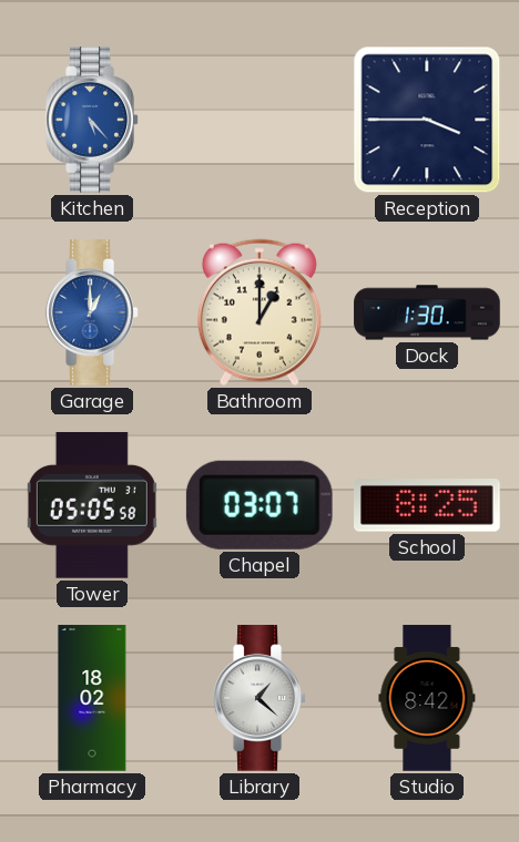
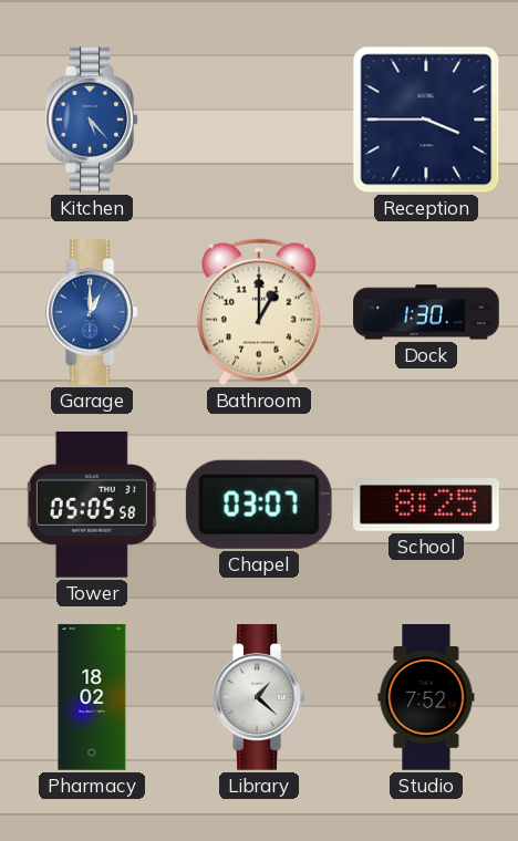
Studio: 8:42 -> 7:52
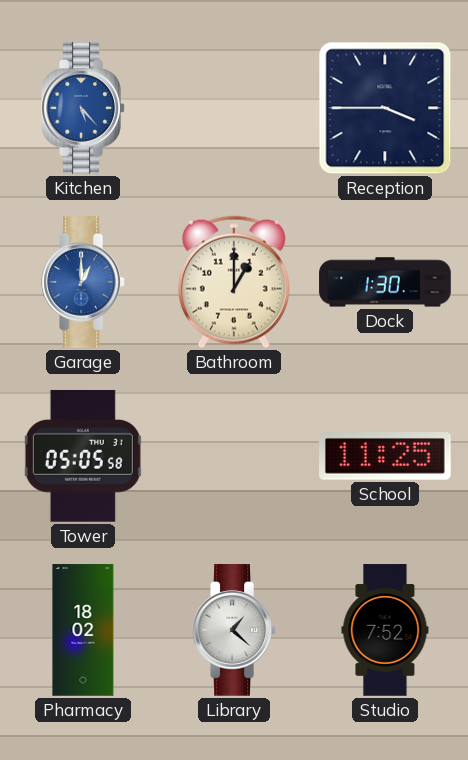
Chapel: 03:07 -> none
School: 8:25 -> 11:25
